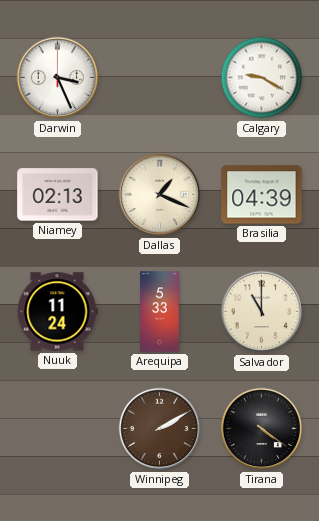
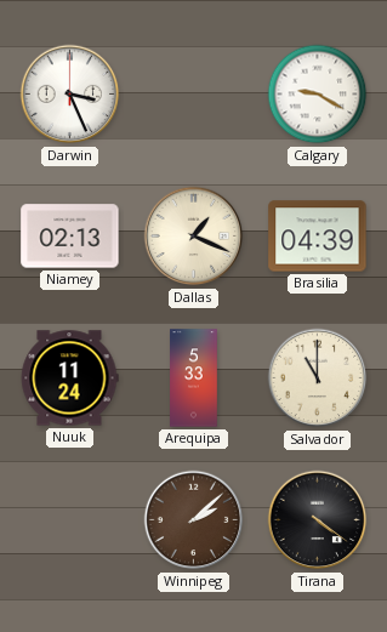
Winnipeg: 2:10 -> 2:08
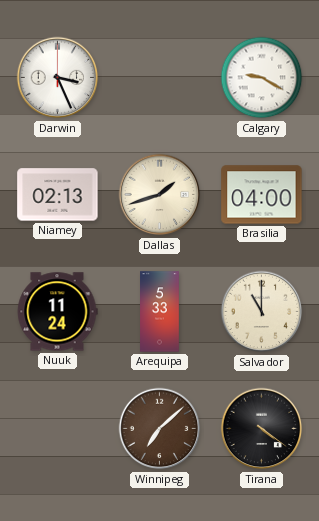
Dallas: 1:19 -> 1:42
Brasilia: 04:39 -> 04:00
Winnipeg: 2:08 -> 7:08
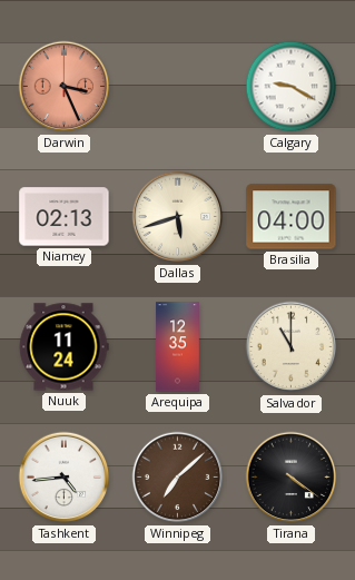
Darwin dial: white -> salmon
Dallas: 1:42 -> 5:42
Arequipa: 5:33 -> 12:35
Tashkent: none -> 4:44
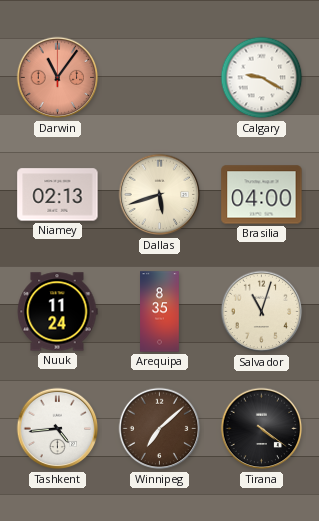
Darwin: 3:26 -> 11:06
Arequipa: 12:35 -> 8:35
Salvador: 11:00 -> 11:03
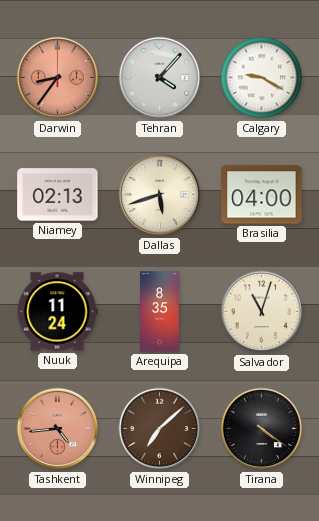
Darwin: 11:06 -> 8:36
Tehran: none -> 4:07
Tashkent dial: white -> salmon
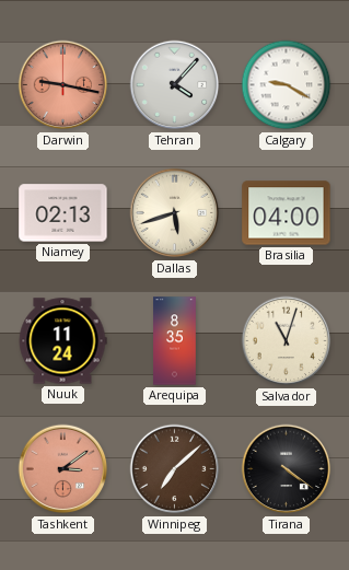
Darwin: 8:36 -> 9:17
Tashkent: 4:44 -> 3:09
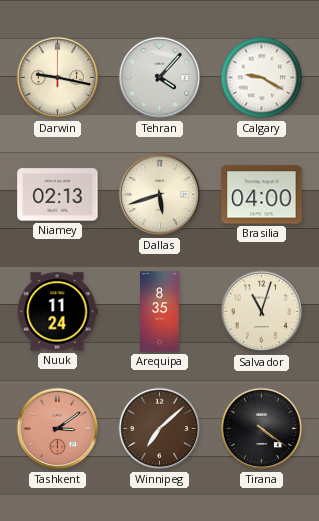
Darwin dial: salmon -> cream
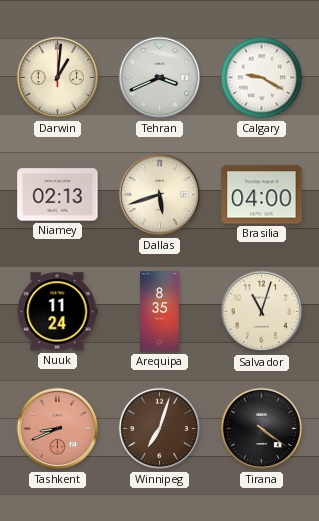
Darwin: 9:17 -> 1:01
Tehran: 4:07 -> 3:41
Tashkent: 3:09 -> 8:41
Winnipeg: 7:08 -> 7:03
